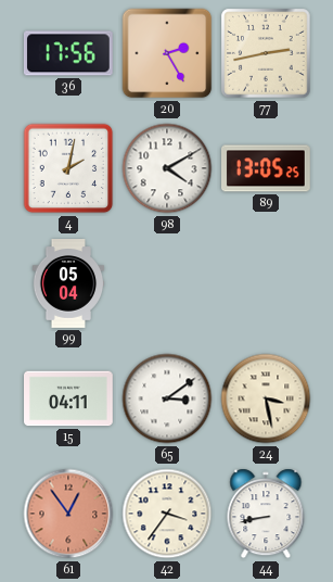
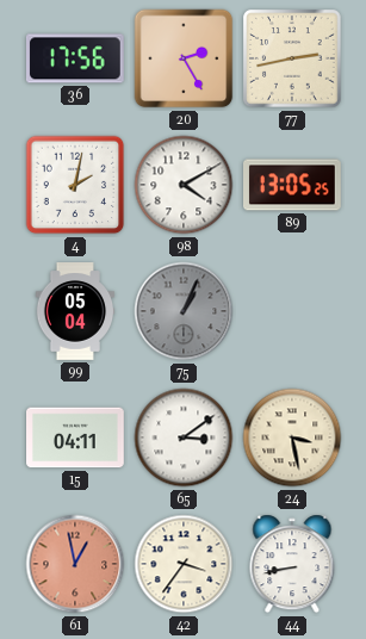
75: none -> 1:04
61: 12:54 -> 12:58
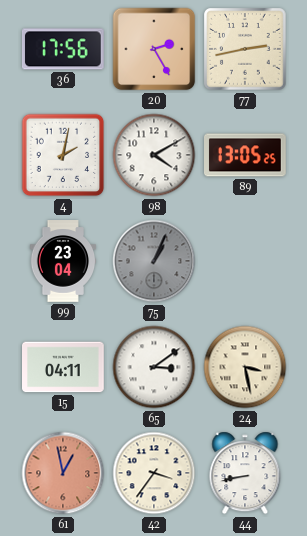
99: 05:04 -> 23:04
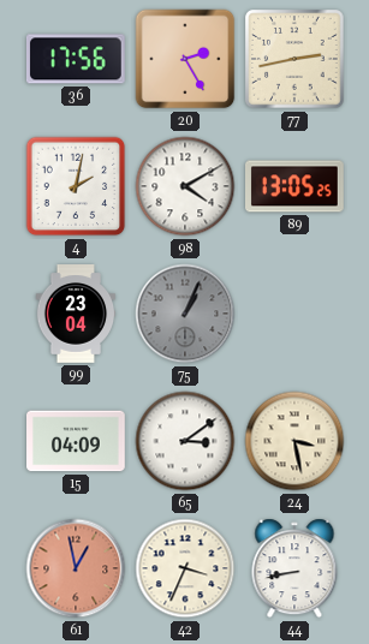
15: 04:11 -> 04:09
42: 3:36 -> 3:34
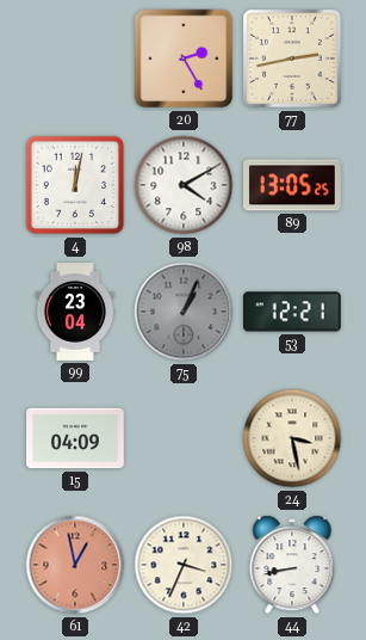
36: 17:56 -> none
4: 2:02 -> 12:02
53: none -> 12:21
65: 3:09 -> none
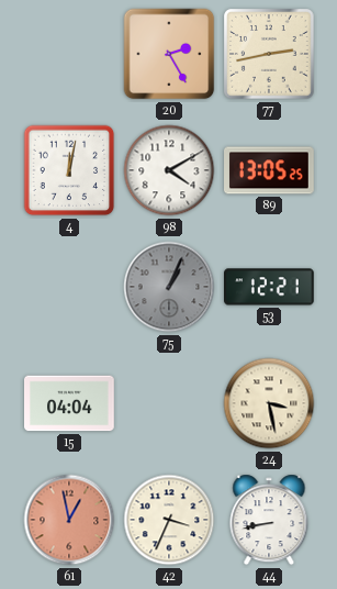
99: 23:04 -> none
15: 04:09 -> 04:04
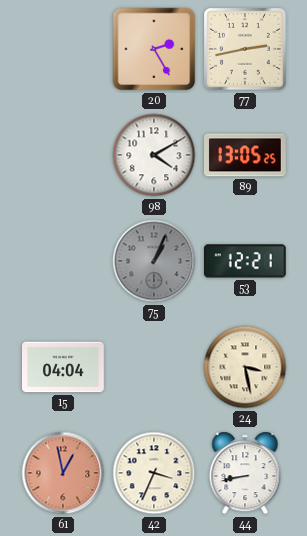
4: 12:02 -> none
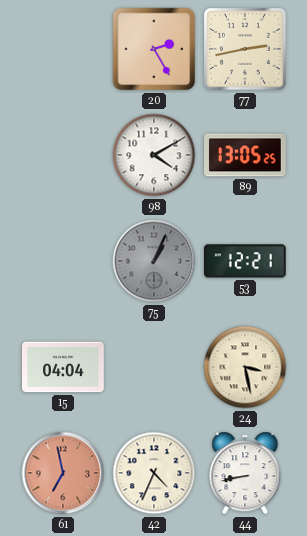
61: 12:58 -> 6:58
42: 3:34 -> 4:34
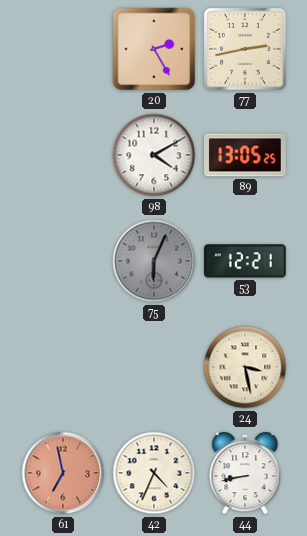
75: 1:04 -> 6:04
15: 04:04 -> none
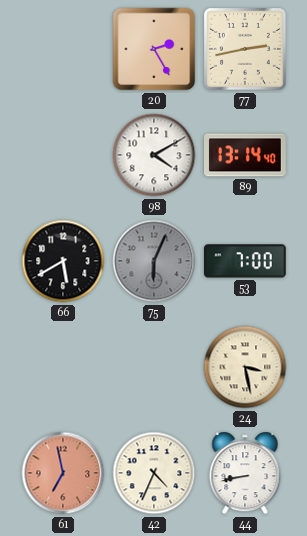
89: 13:05 -> 13:14
66: none -> 5:40
53: 12:21 -> 7:00
